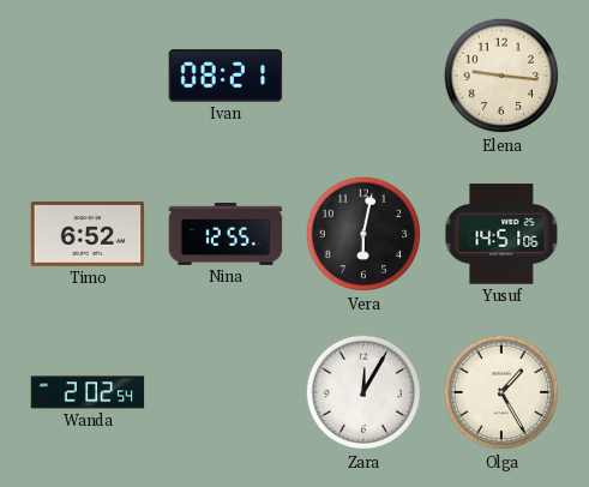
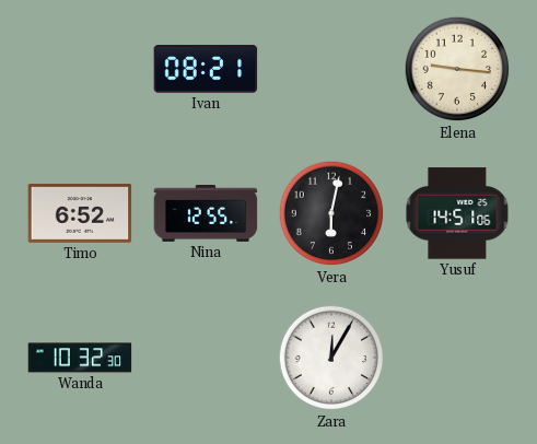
Wanda: 2:02 -> 10:32
Olga: 1:25 -> none
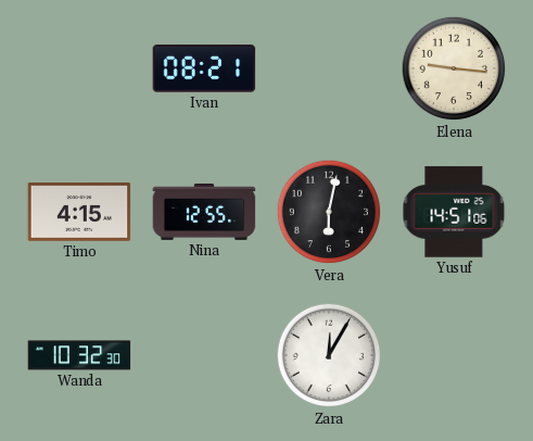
Timo: 6:52 -> 4:15
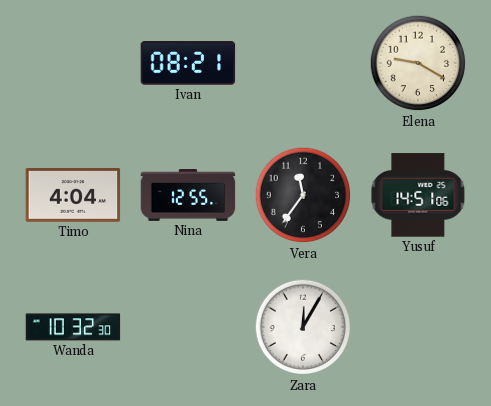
Elena: 9:16 -> 9:20
Timo: 4:15 -> 4:04
Vera: 6:02 -> 11:36
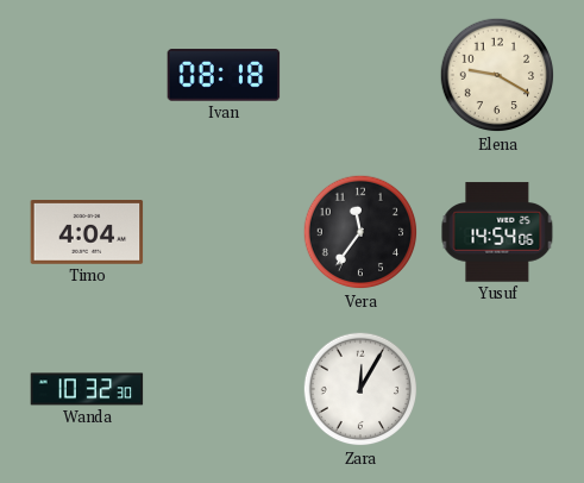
Ivan: 08:21 -> 08:18
Nina: 12:55 -> none
Yusuf: 14:51 -> 14:54
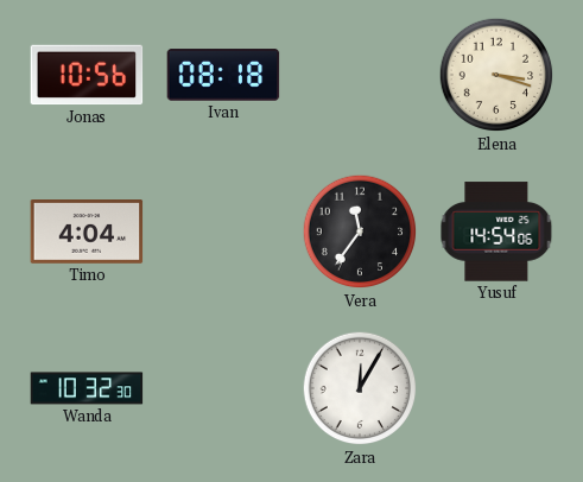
Jonas: none -> 10:56
Elena: 9:20 -> 3:18
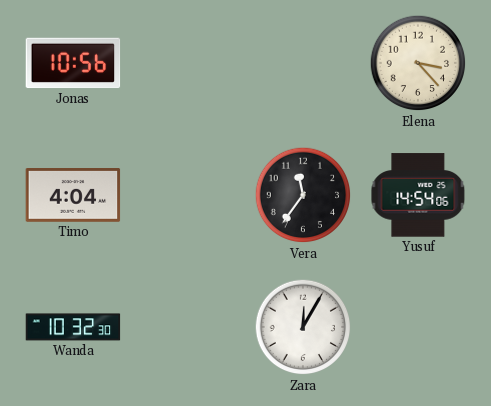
Ivan: 08:18 -> none
Elena: 3:18 -> 3:23
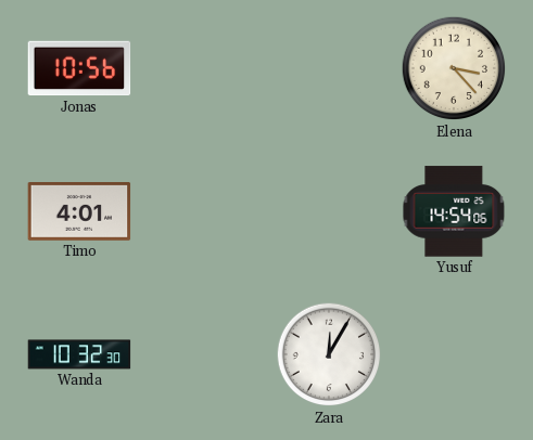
Timo: 4:04 -> 4:01
Vera: 11:36 -> none
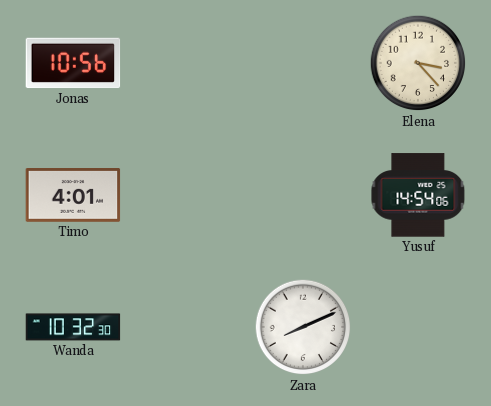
Zara: 12:05 -> 8:11
